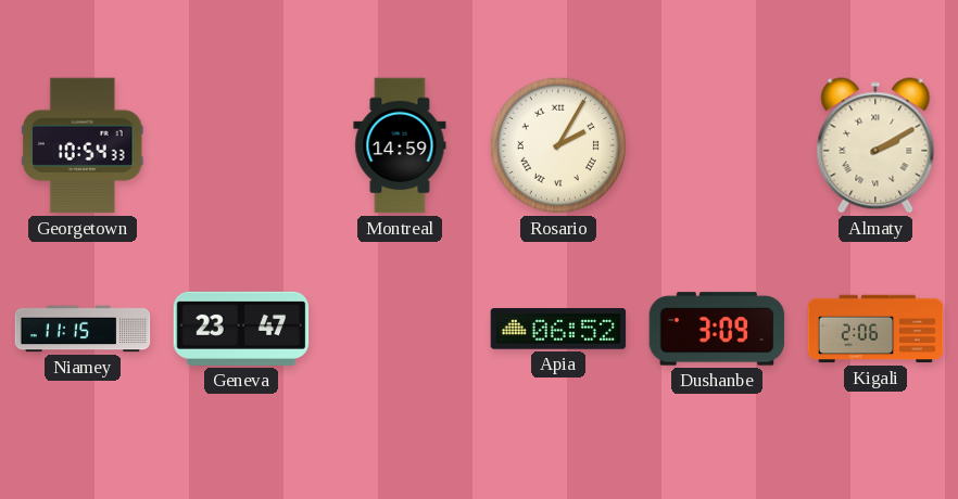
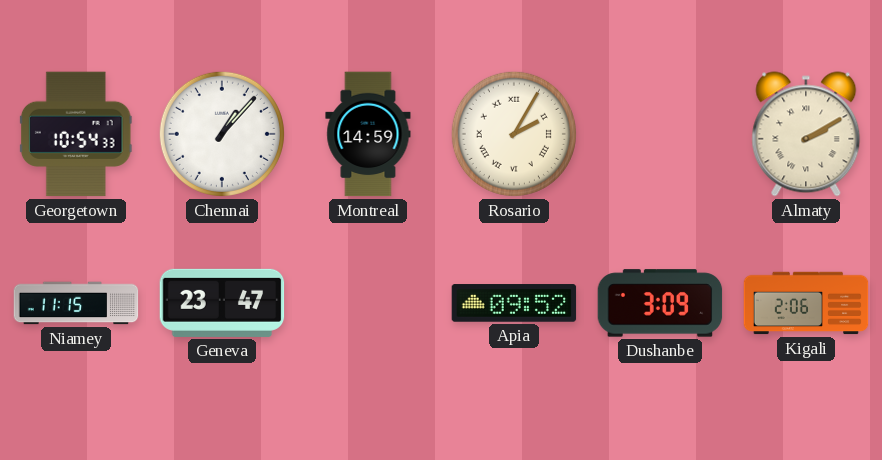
Chennai: none -> 1:07
Apia: 06:52 -> 09:52
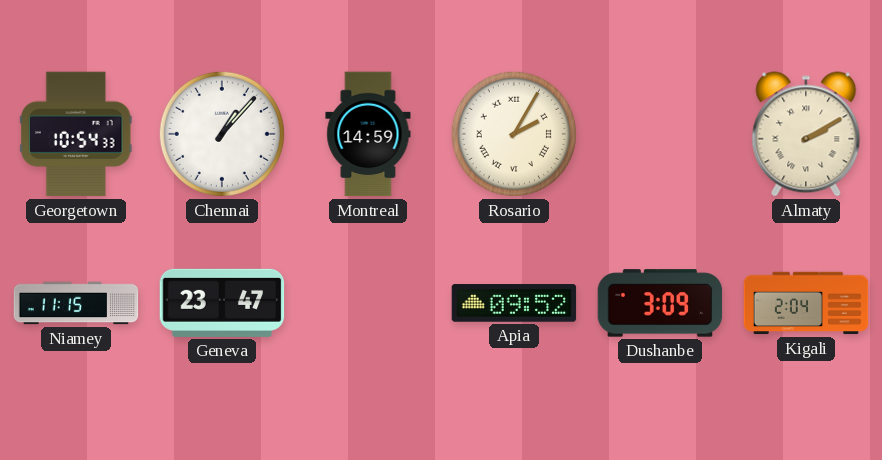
Kigali: 2:06 -> 2:04
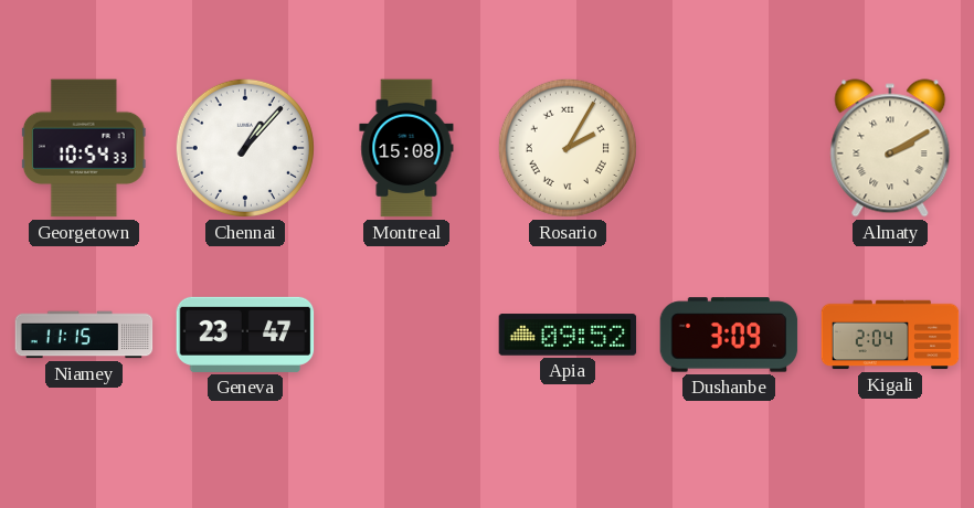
Montreal: 14:59 -> 15:08
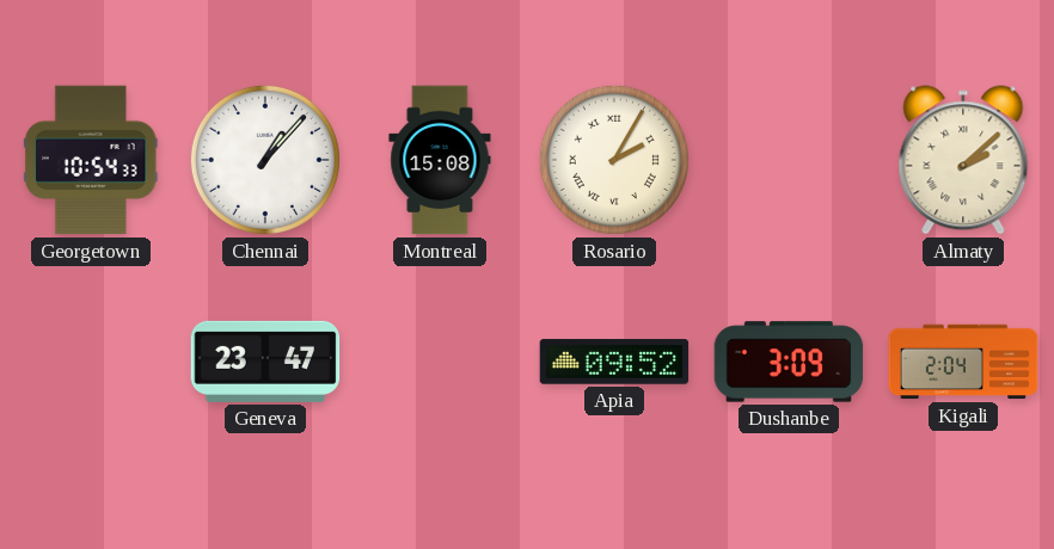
Almaty: 2:10 -> 2:08
Niamey: 11:15 -> none
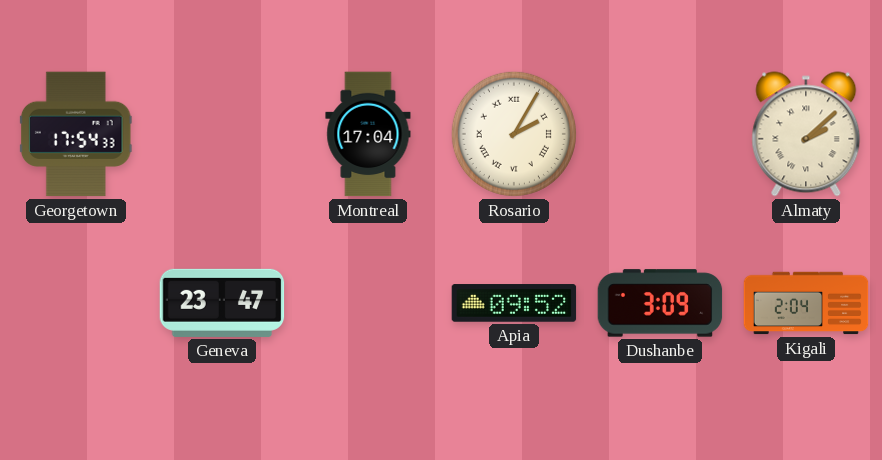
Georgetown: 10:54 -> 17:54
Chennai: 1:07 -> none
Montreal: 15:08 -> 17:04
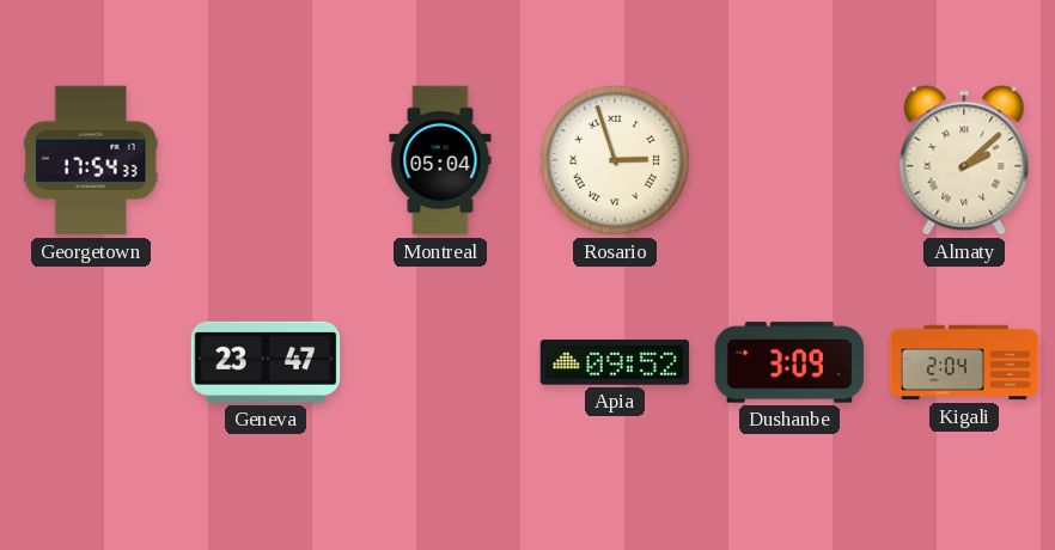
Montreal: 17:04 -> 05:04
Rosario: 2:05 -> 2:57
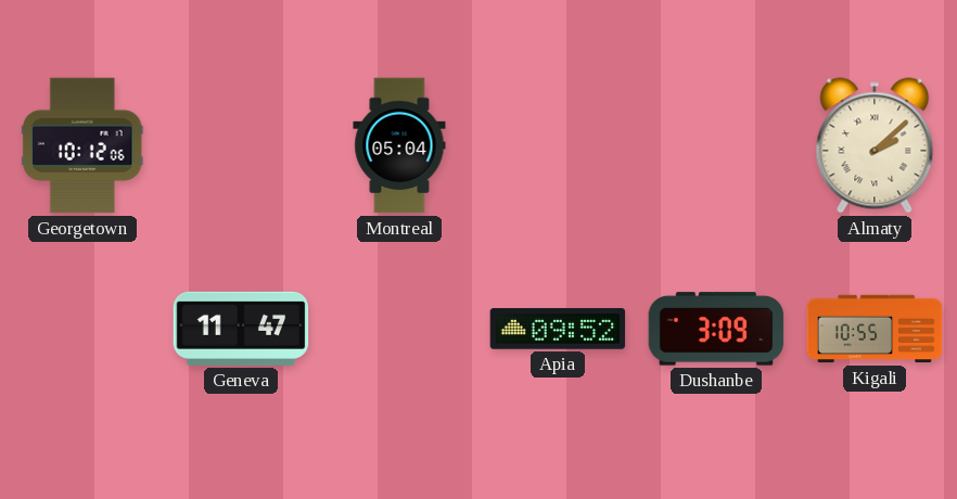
Georgetown: 17:54 -> 10:12
Rosario: 2:57 -> none
Geneva: 23:47 -> 11:47
Kigali: 2:04 -> 10:55
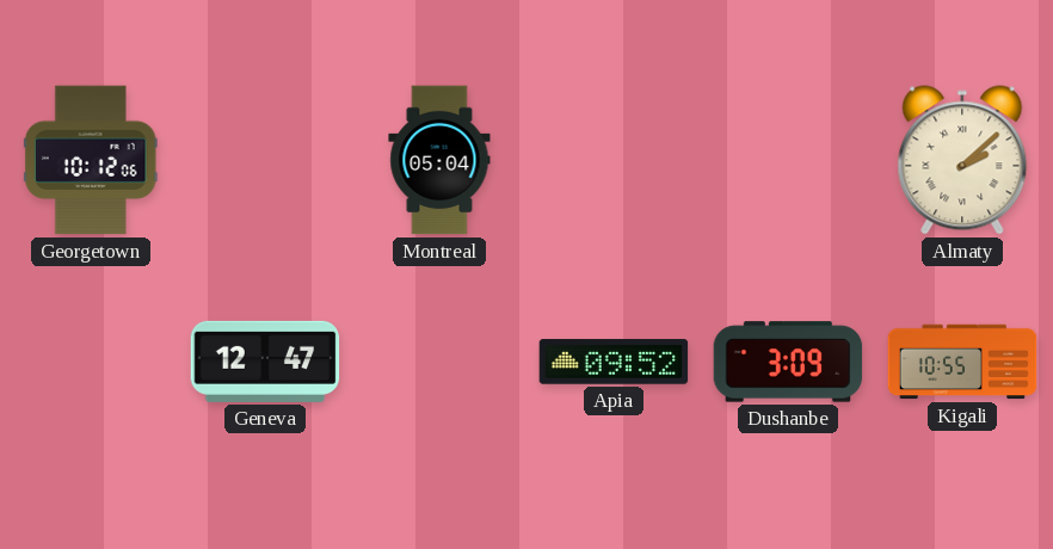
Geneva: 11:47 -> 12:47
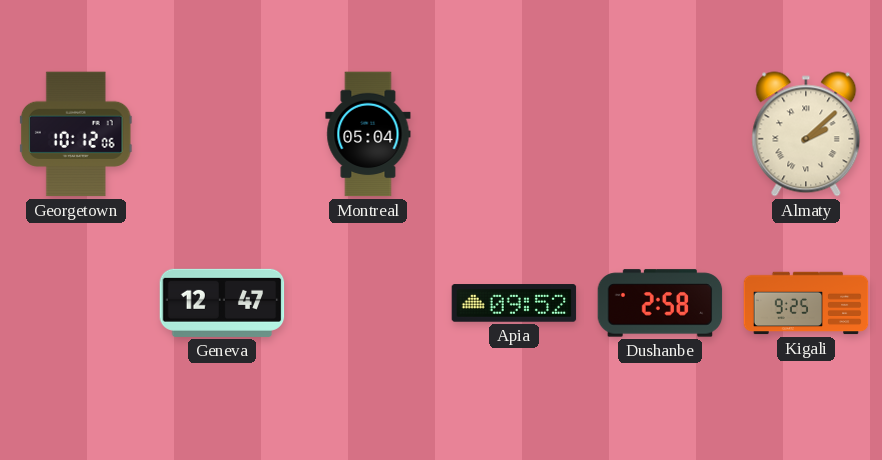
Dushanbe: 3:09 -> 2:58
Kigali: 10:55 -> 9:25
